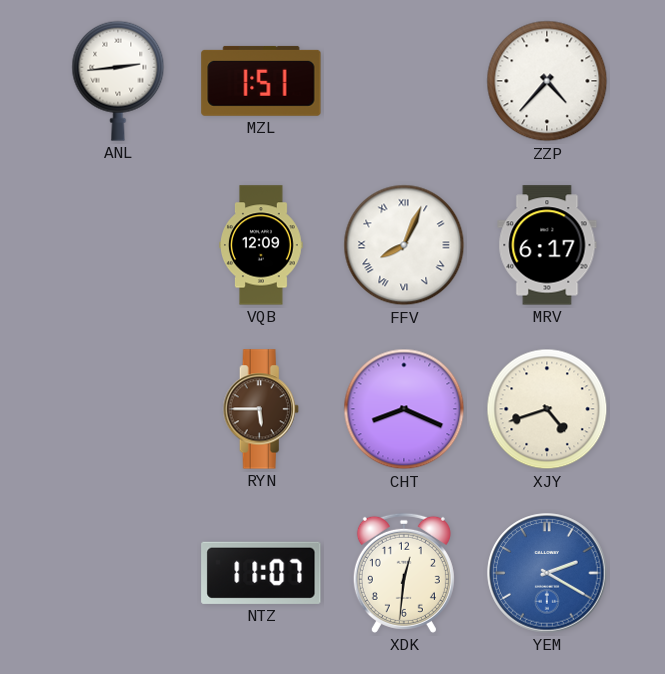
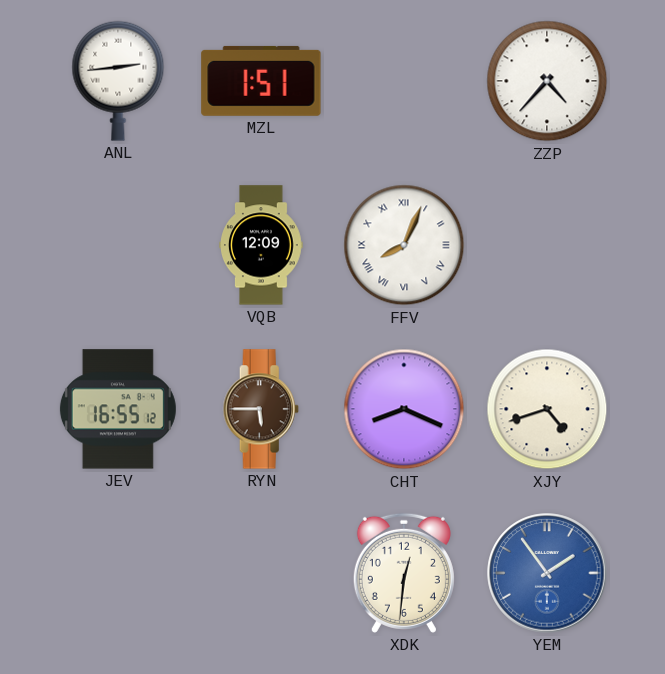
MRV: 6:17 -> none
JEV: none -> 16:55
NTZ: 11:07 -> none
YEM: 2:20 -> 1:54
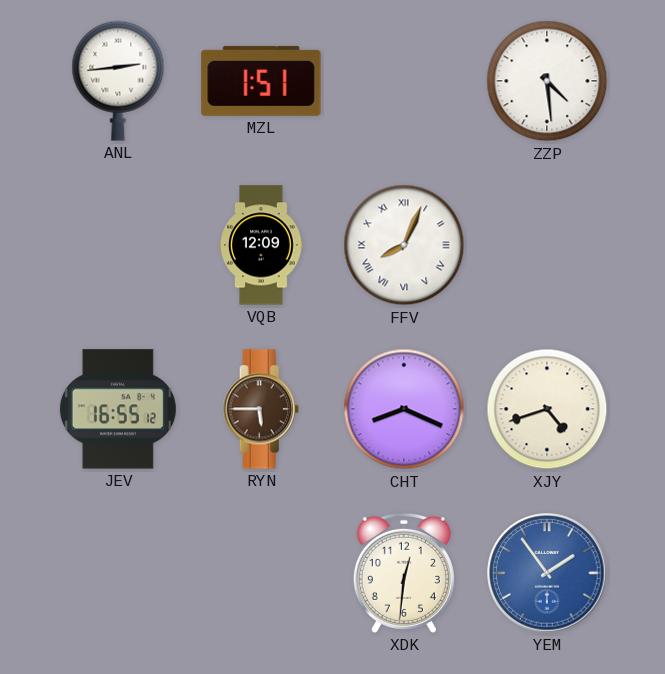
ZZP: 4:37 -> 4:29
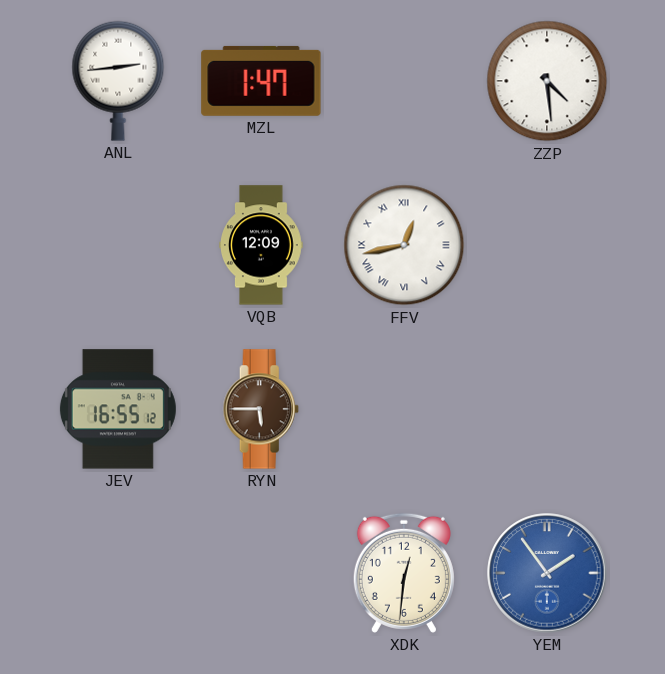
MZL: 1:51 -> 1:47
FFV: 8:04 -> 12:43
CHT: 8:19 -> none
XJY: 4:42 -> none
